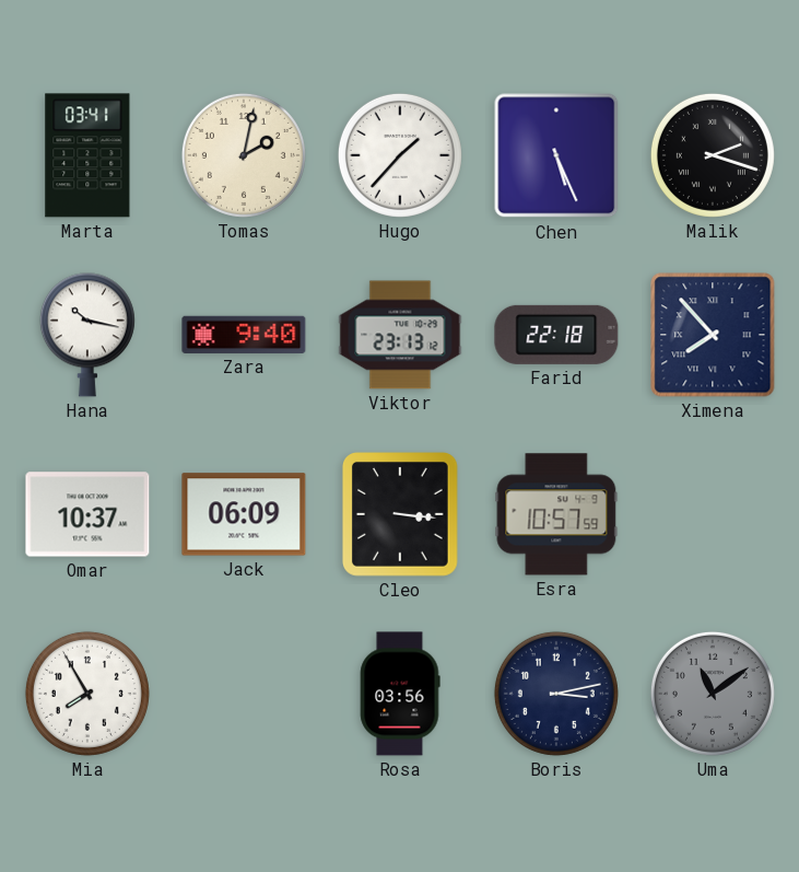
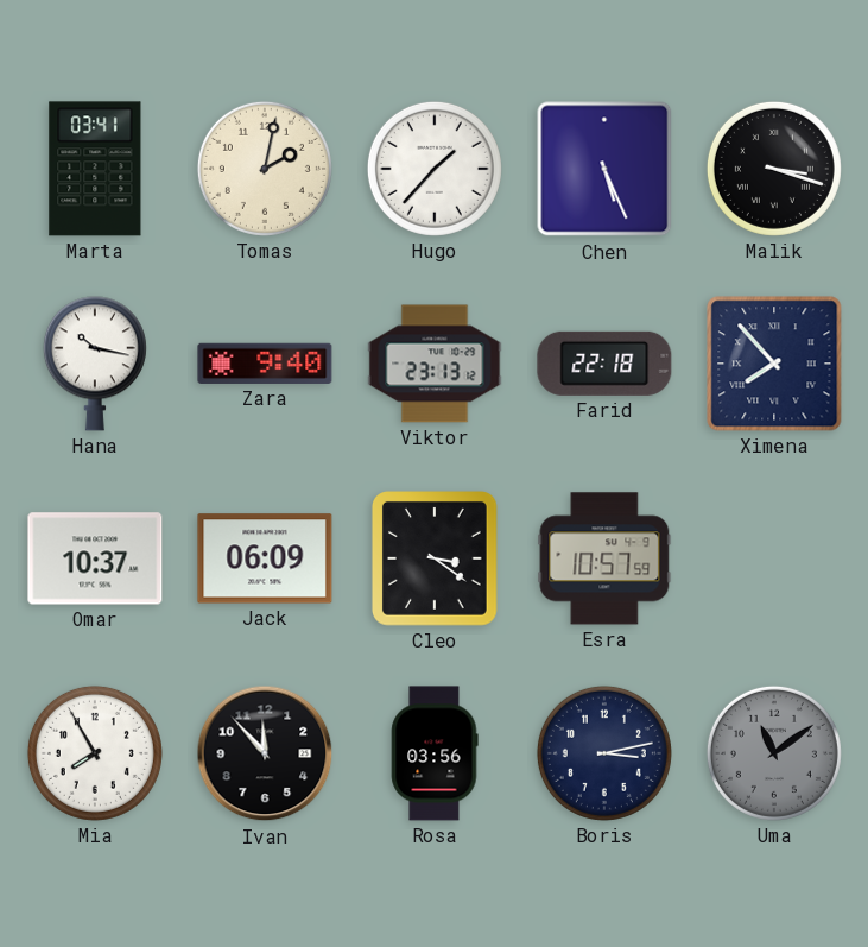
Malik: 2:18 -> 3:18
Cleo: 3:16 -> 3:21
Ivan: none -> 11:53
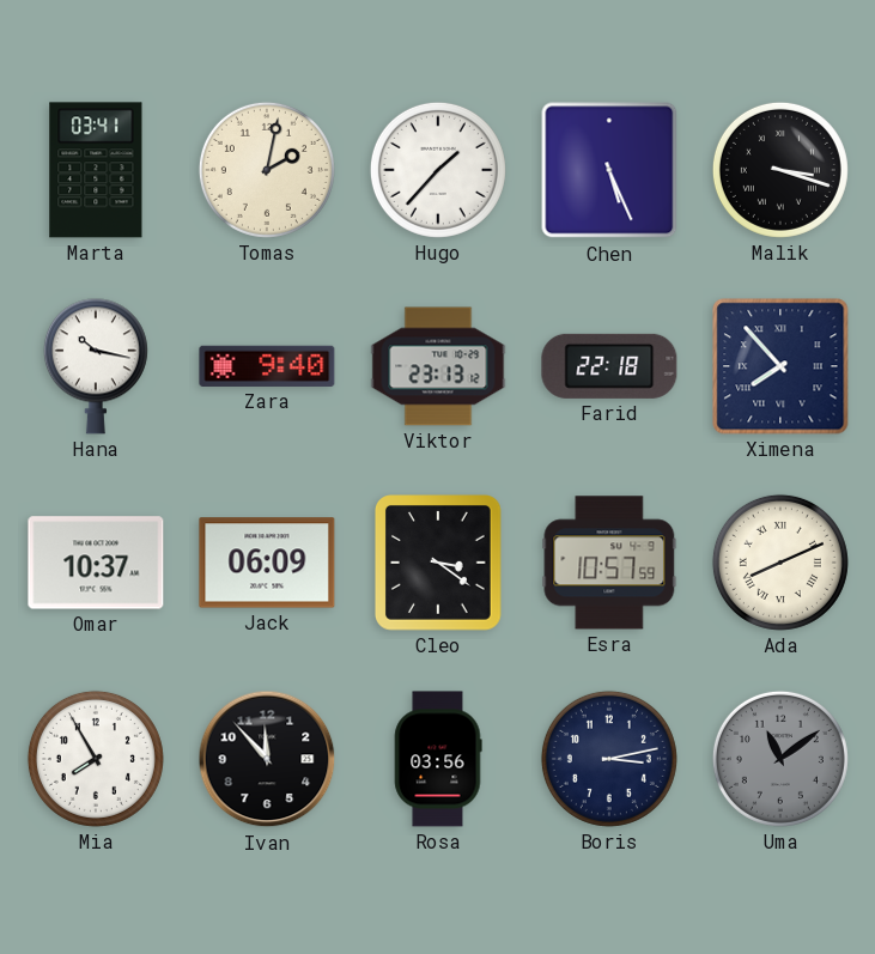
Ada: none -> 8:11
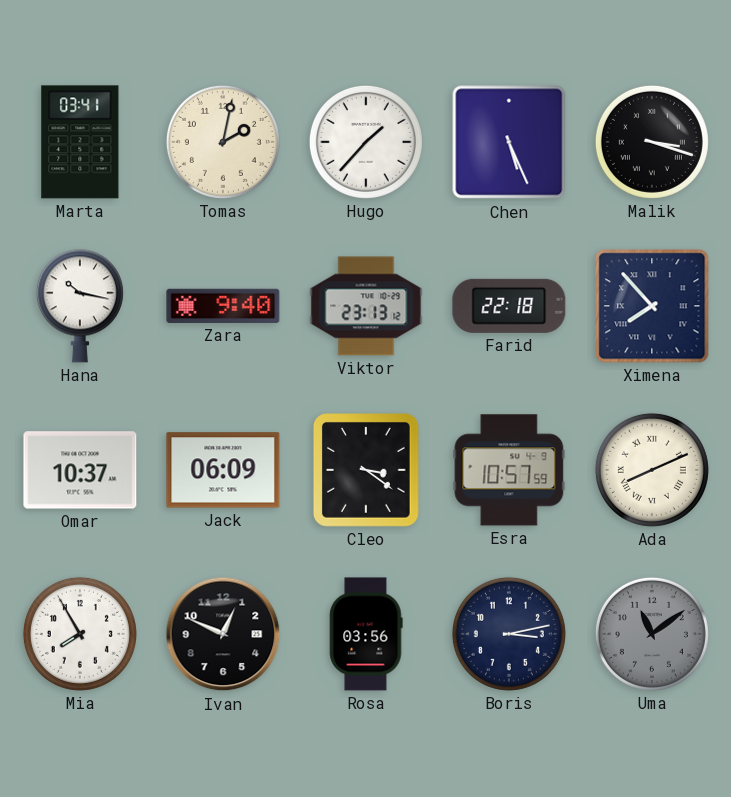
Ivan: 11:53 -> 12:49
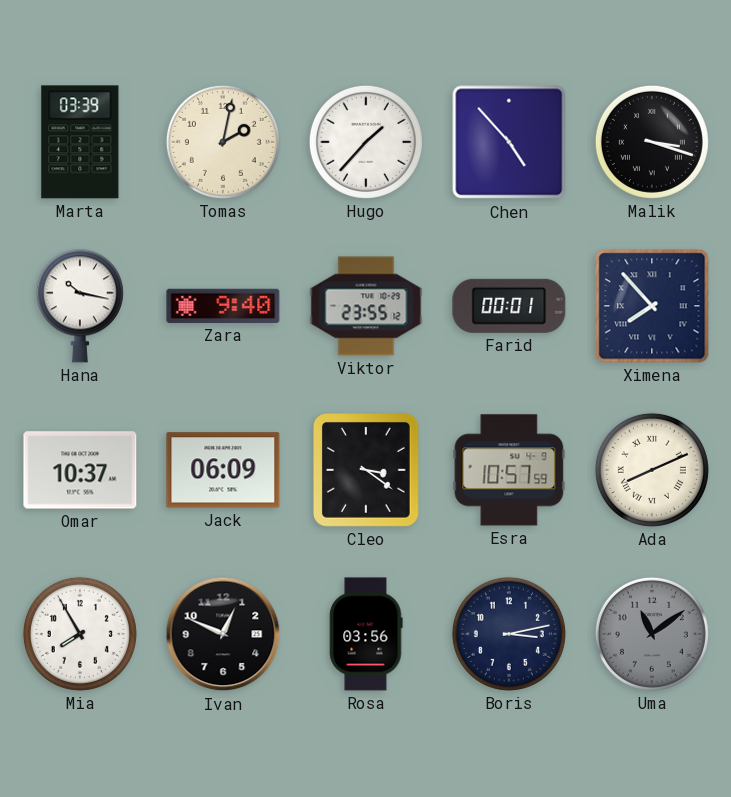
Marta: 03:41 -> 03:39
Chen: 5:26 -> 4:53
Viktor: 23:13 -> 23:55
Farid: 22:18 -> 00:01
